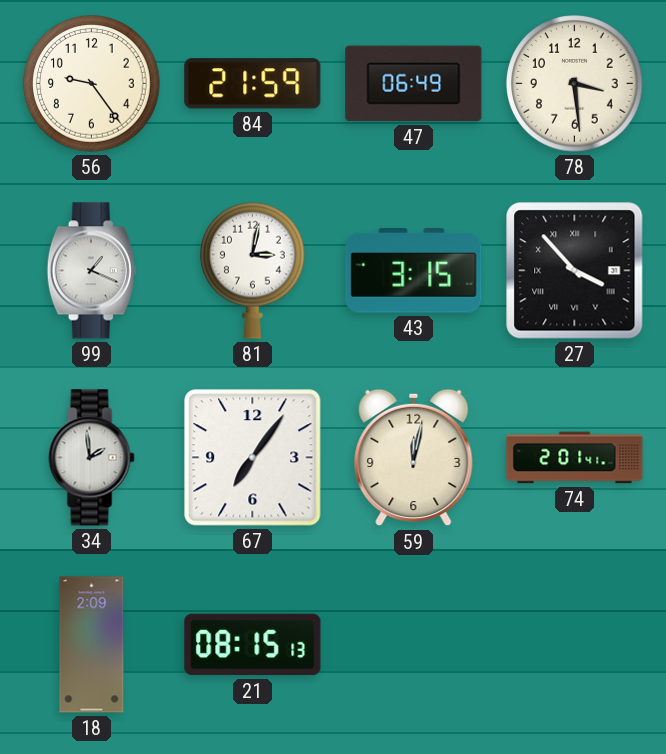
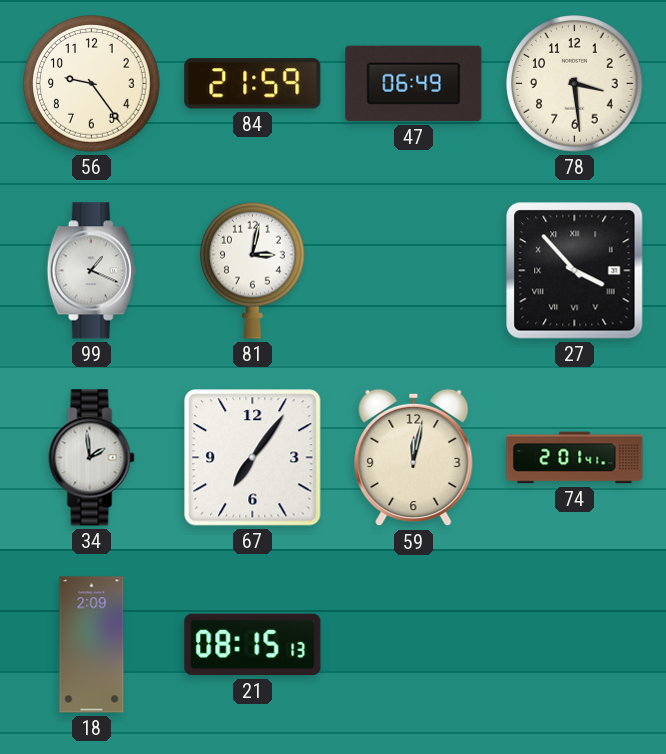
43: 3:15 -> none
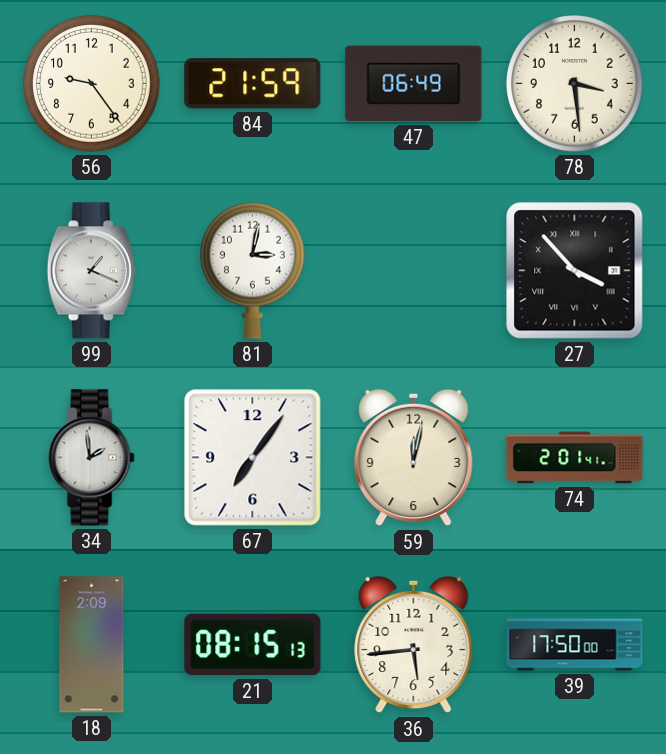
36: none -> 5:44
39: none -> 17:50
